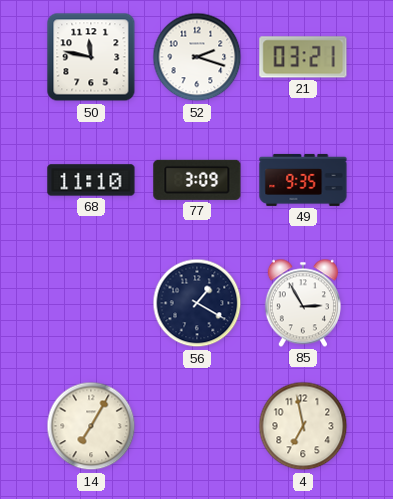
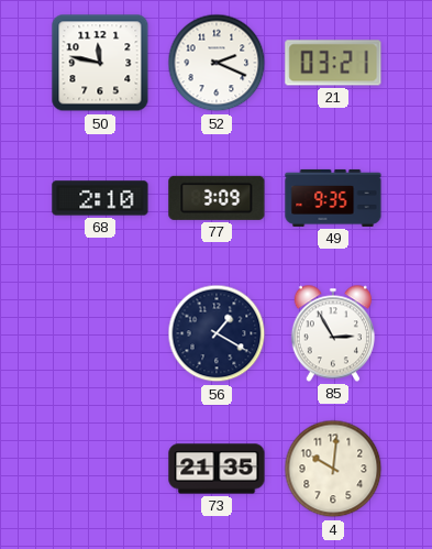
52: 2:18 -> 2:19
68: 11:10 -> 2:10
14: 7:05 -> none
73: none -> 21:35
4: 6:58 -> 10:01
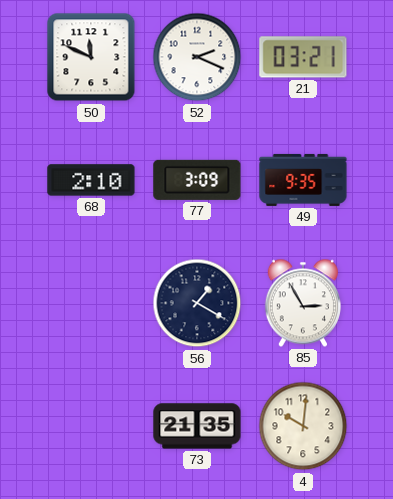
50: 11:47 -> 11:49
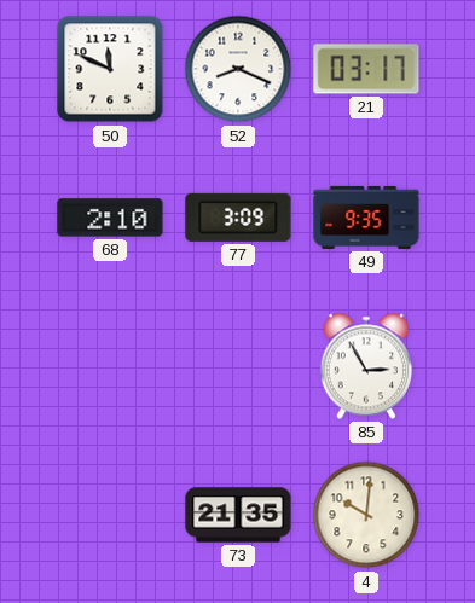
52: 2:19 -> 8:19
21: 03:21 -> 03:17
56: 1:20 -> none
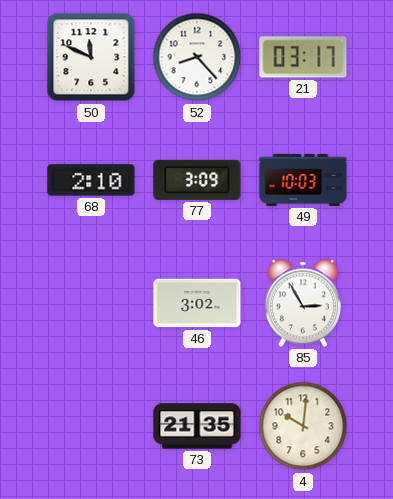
52: 8:19 -> 8:23
49: 9:35 -> 10:03
46: none -> 3:02
